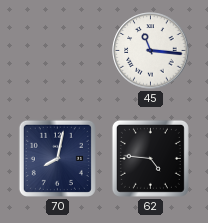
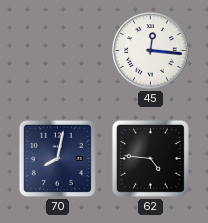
45: 11:16 -> 12:16
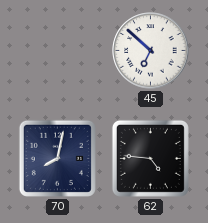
45: 12:16 -> 6:52
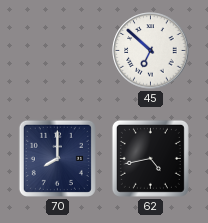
70: 8:02 -> 8:00
62: 4:46 -> 4:43
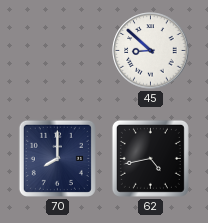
45: 6:52 -> 8:52
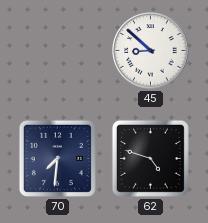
70: 8:00 -> 7:31
62: 4:43 -> 4:48
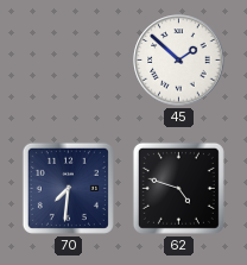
45: 8:52 -> 1:52
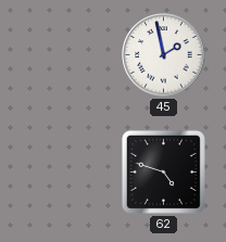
45: 1:52 -> 1:58
70: 7:31 -> none
